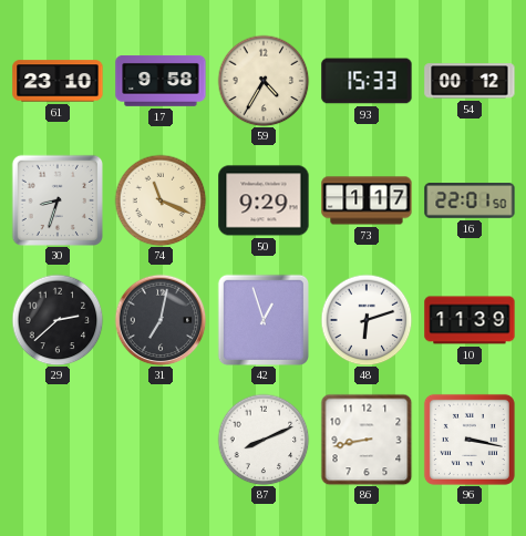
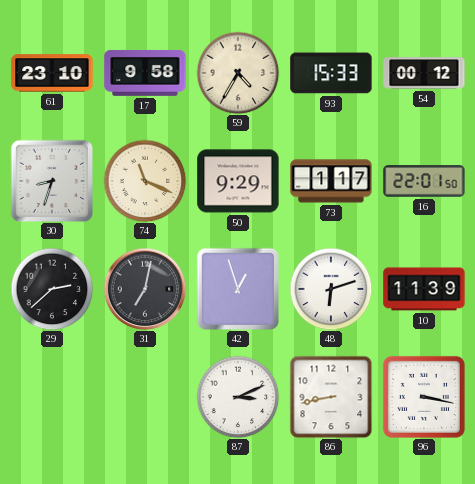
87: 8:11 -> 3:11
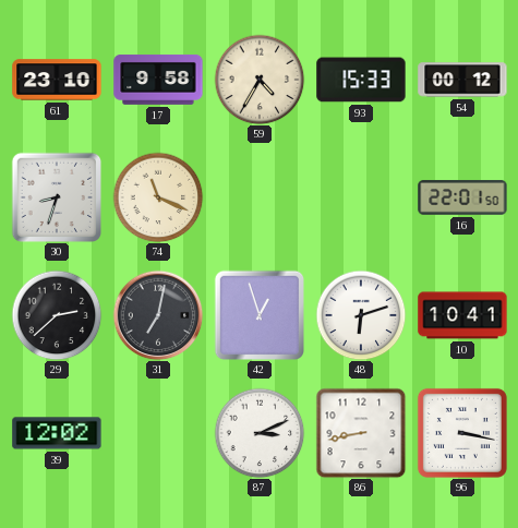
50: 9:29 -> none
73: 1:17 -> none
10: 11:39 -> 10:41
39: none -> 12:02
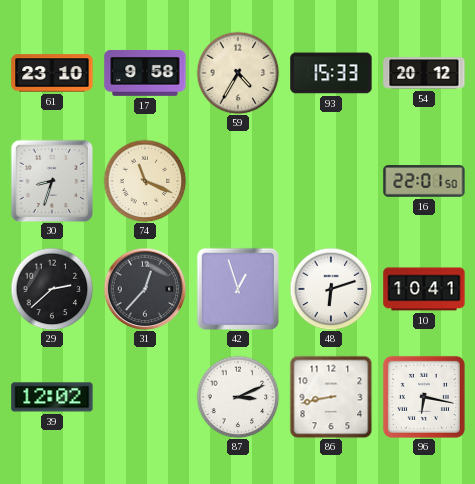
54: 00:12 -> 20:12
31: 7:02 -> 12:37
96: 3:17 -> 6:17
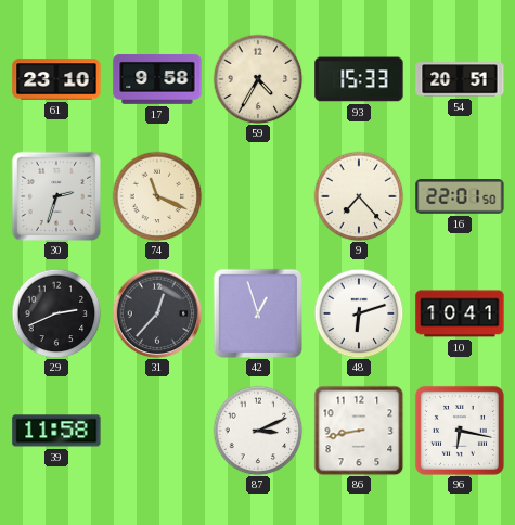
54: 20:12 -> 20:51
30: 8:33 -> 2:33
9: none -> 7:23
29: 2:38 -> 2:41
39: 12:02 -> 11:58
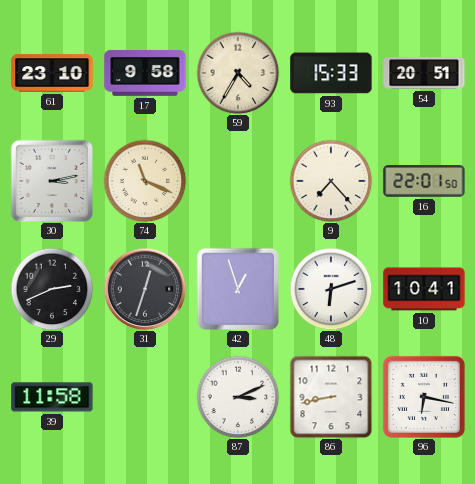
30: 2:33 -> 3:13
31: 12:37 -> 12:33
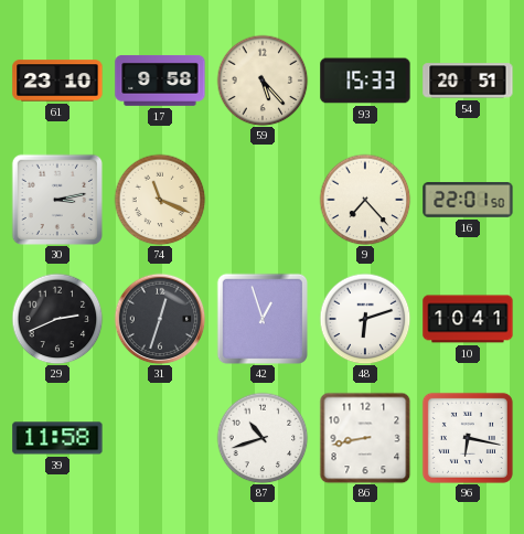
59: 4:35 -> 5:23
87: 3:11 -> 10:42
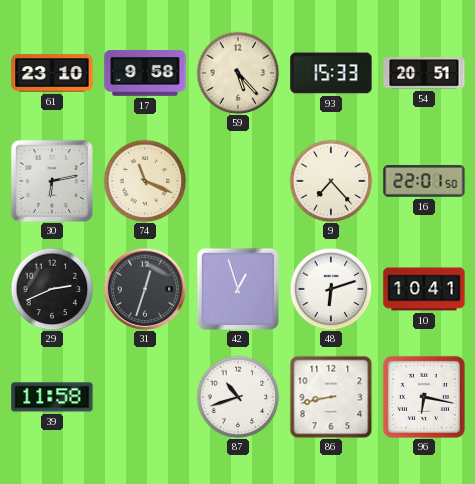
30: 3:13 -> 6:13
